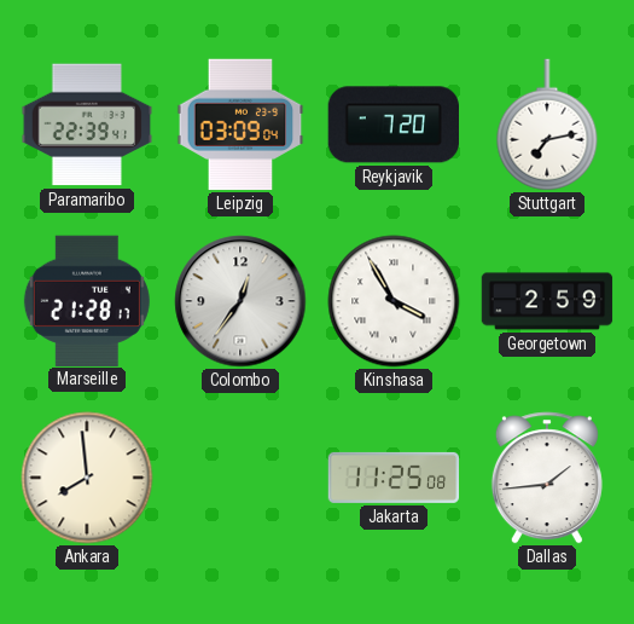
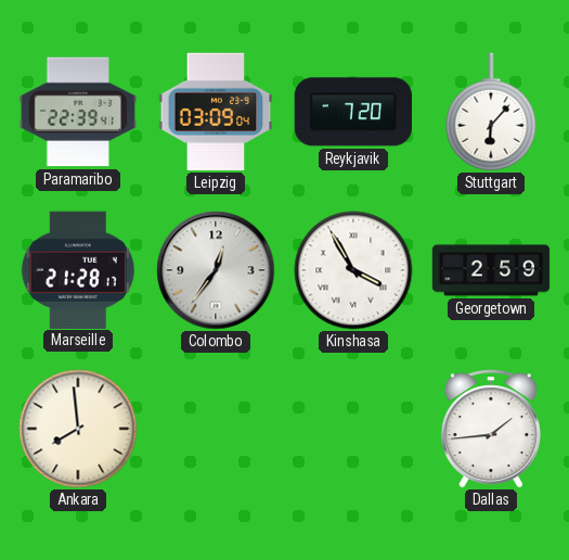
Stuttgart: 7:13 -> 6:07
Jakarta: 11:25 -> none
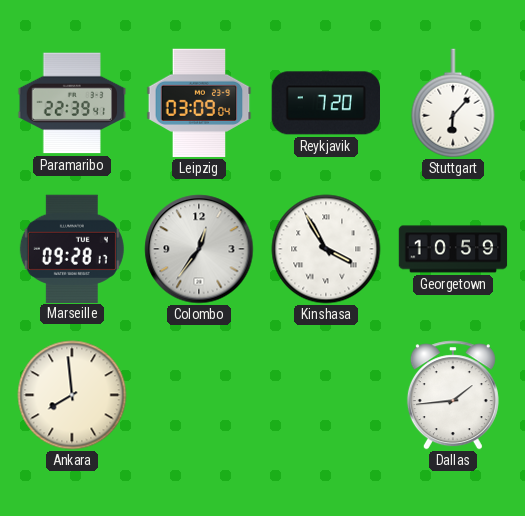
Marseille: 21:28 -> 09:28
Georgetown: 2:59 -> 10:59
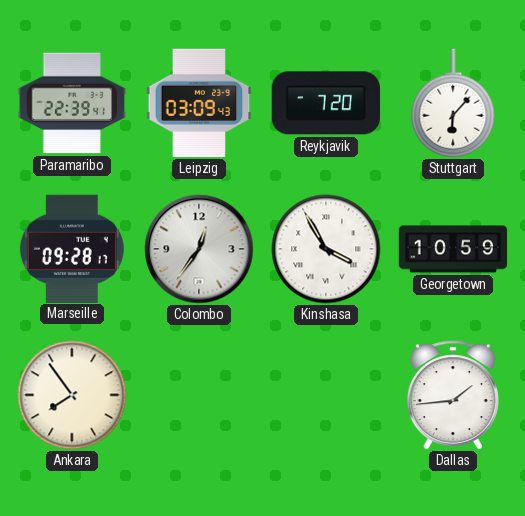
Leipzig: 03:09:04 -> 03:09:43
Ankara: 7:59 -> 7:54
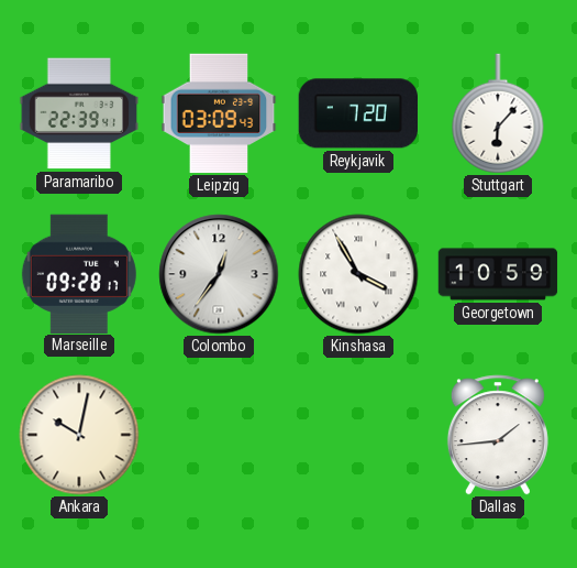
Ankara: 7:54 -> 10:02
